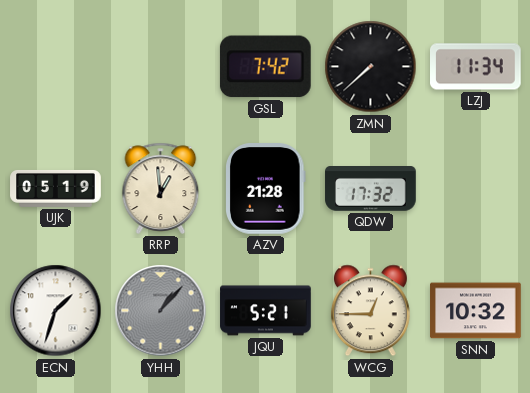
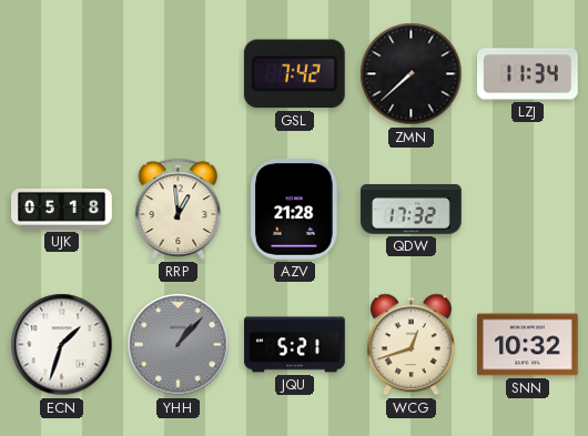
UJK: 05:19 -> 05:18
WCG: 12:45 -> 12:42
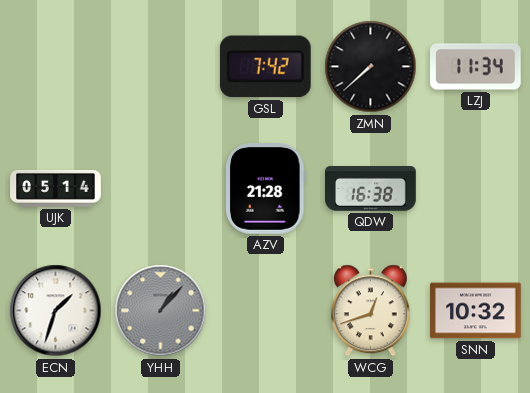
UJK: 05:18 -> 05:14
RRP: 12:59 -> none
QDW: 17:32 -> 16:38
JQU: 5:21 -> none
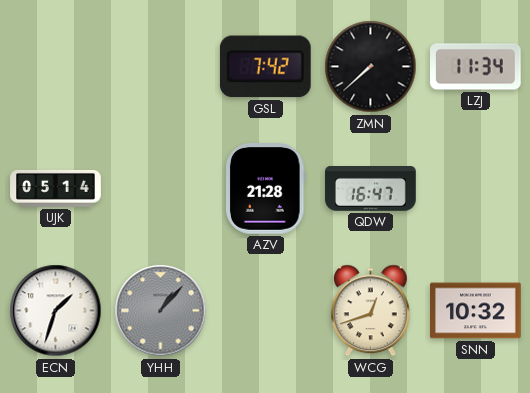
QDW: 16:38 -> 16:47
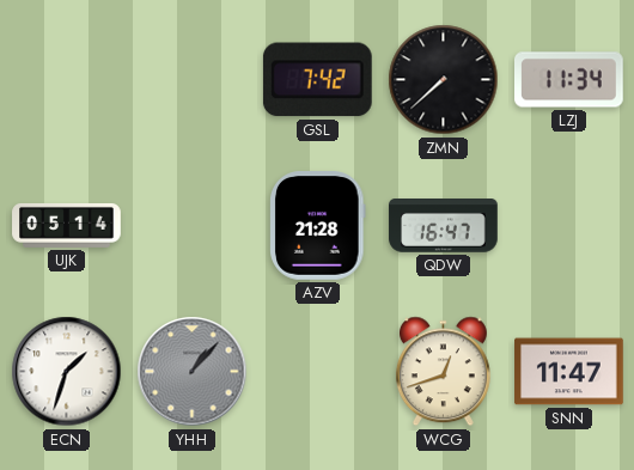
SNN: 10:32 -> 11:47
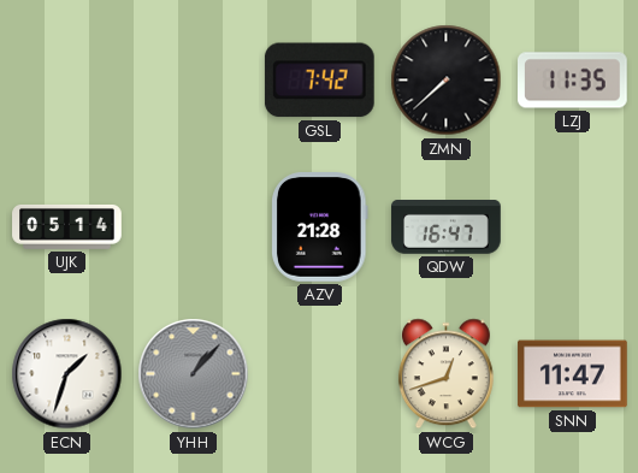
LZJ: 11:34 -> 11:35
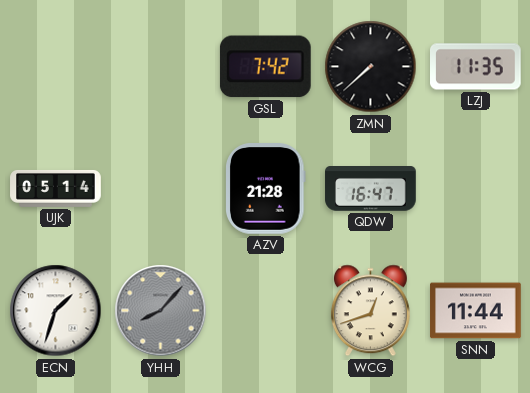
YHH: 1:07 -> 8:07
SNN: 11:47 -> 11:44
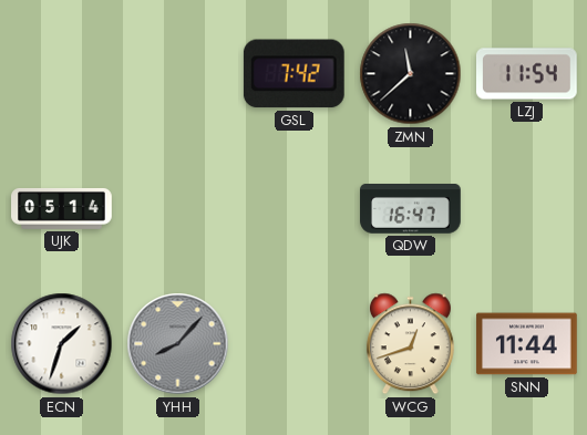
ZMN: 7:38 -> 11:38
LZJ: 11:35 -> 11:54
AZV: 21:28 -> none
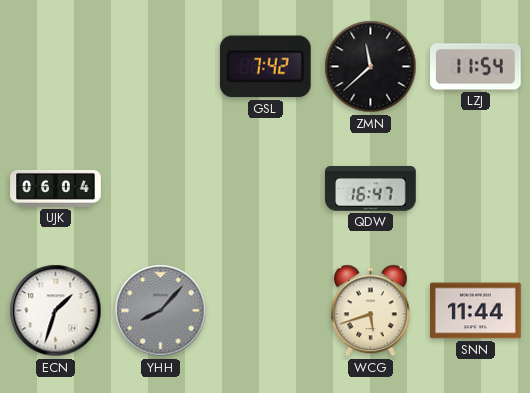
UJK: 05:14 -> 06:04
WCG: 12:42 -> 5:42
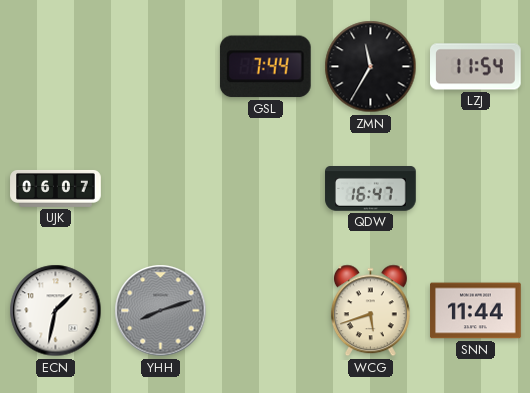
GSL: 7:42 -> 7:44
ZMN: 11:38 -> 11:35
UJK: 06:04 -> 06:07
ECN: 1:33 -> 1:32
YHH: 8:07 -> 8:12
